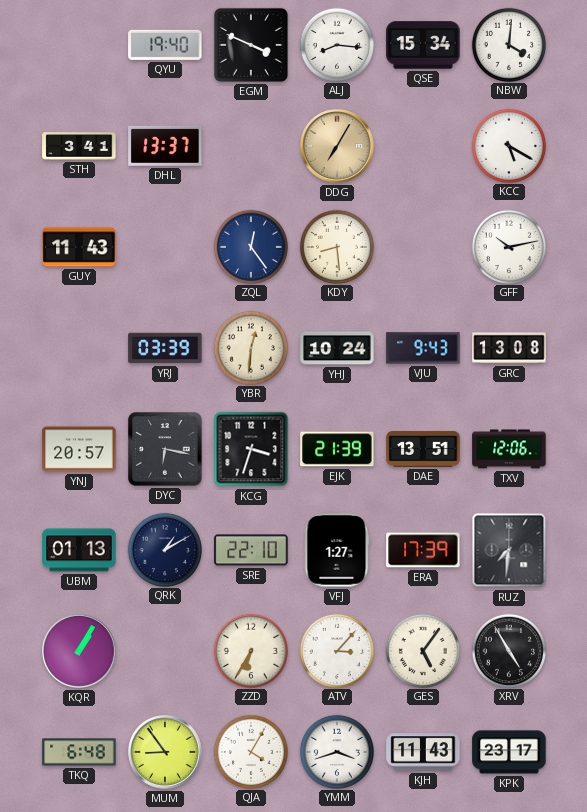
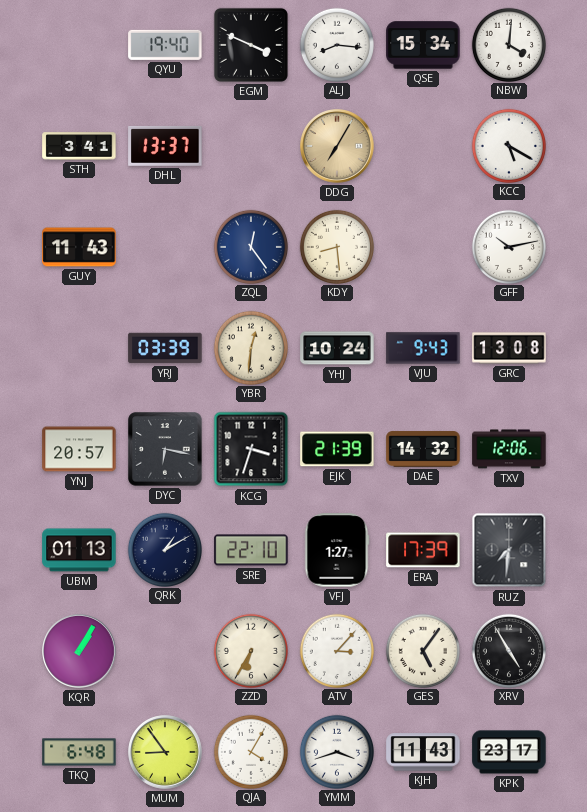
DAE: 13:51 -> 14:32
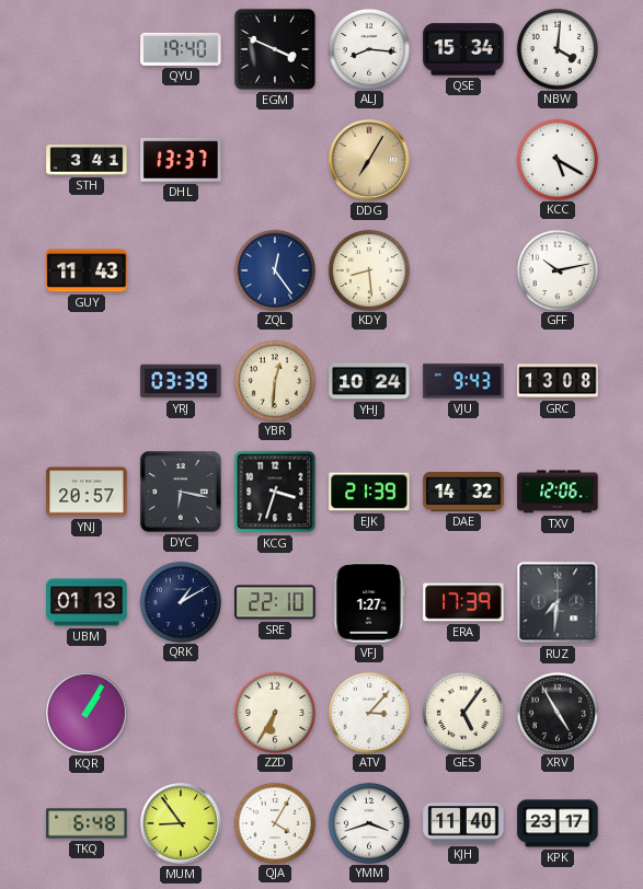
KJH: 11:43 -> 11:40
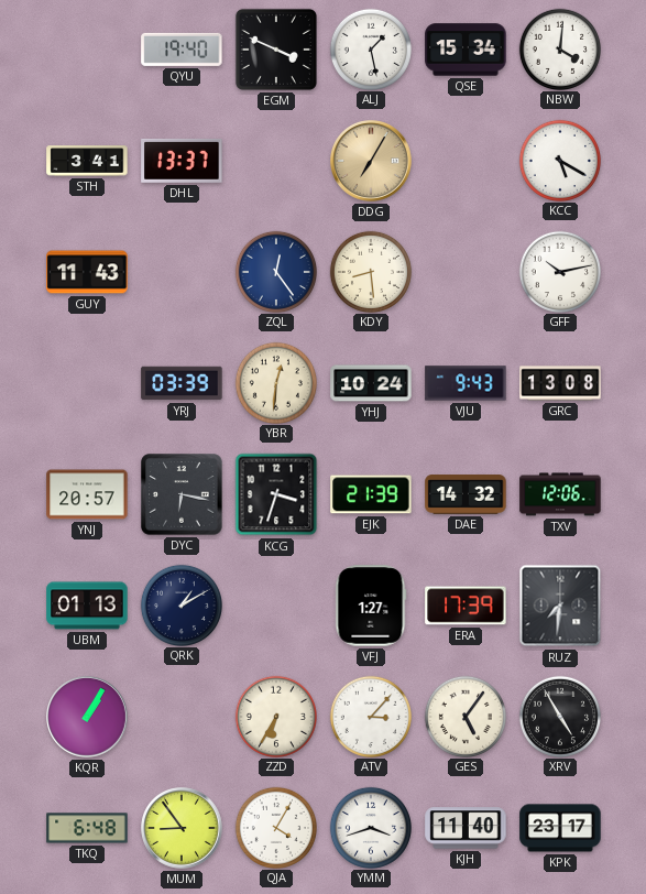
ALJ: 8:16 -> 1:28
SRE: 22:10 -> none
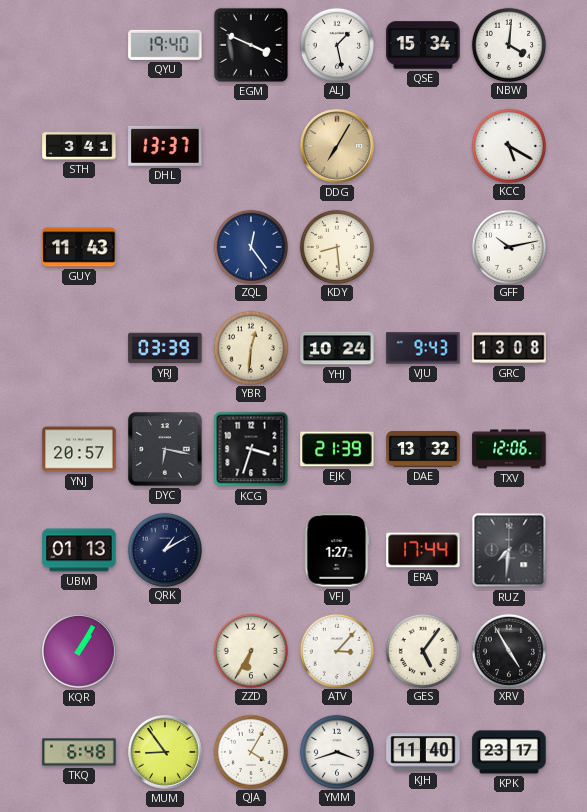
DAE: 14:32 -> 13:32
ERA: 17:39 -> 17:44
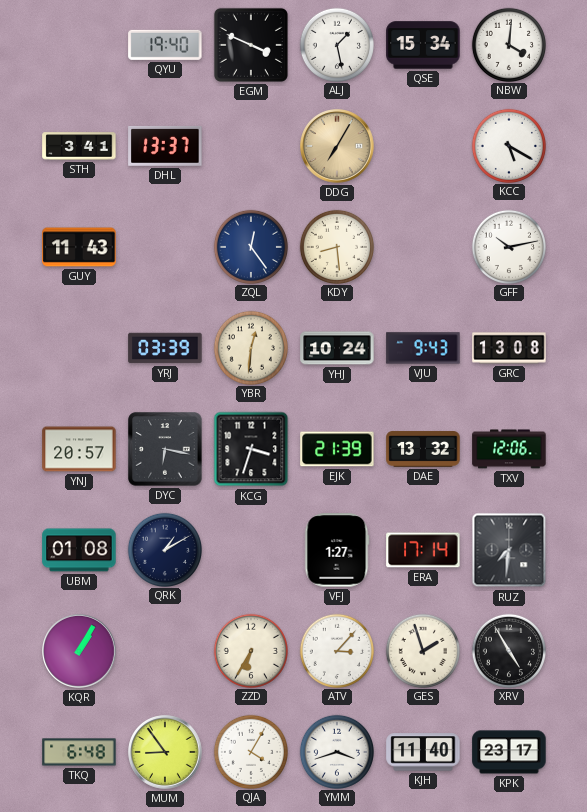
UBM: 01:13 -> 01:08
ERA: 17:44 -> 17:14
GES: 5:06 -> 1:57
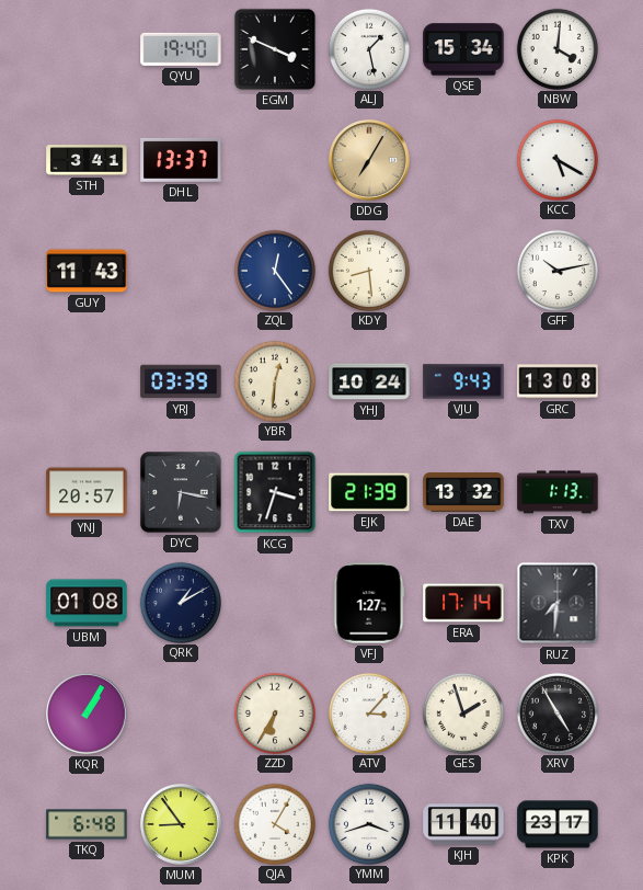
TXV: 12:06 -> 1:13
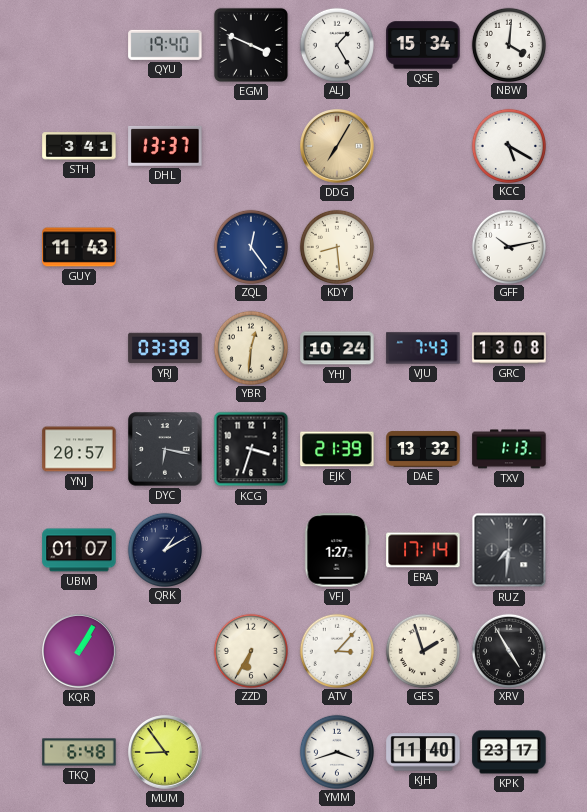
ALJ: 1:28 -> 1:25
VJU: 9:43 -> 7:43
UBM: 01:08 -> 01:07
QJA: 4:05 -> none
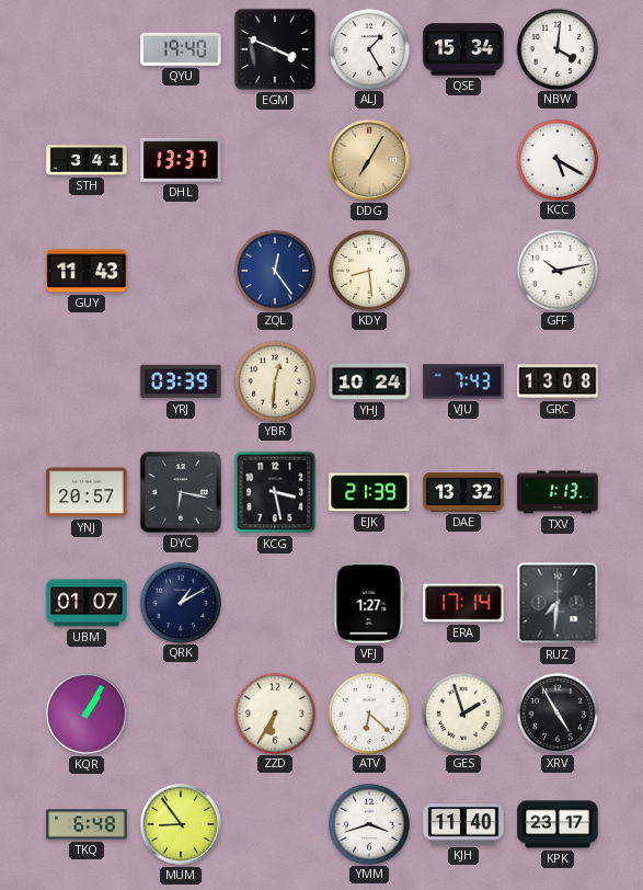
KCG: 3:33 -> 3:28
ATV: 3:07 -> 6:22
